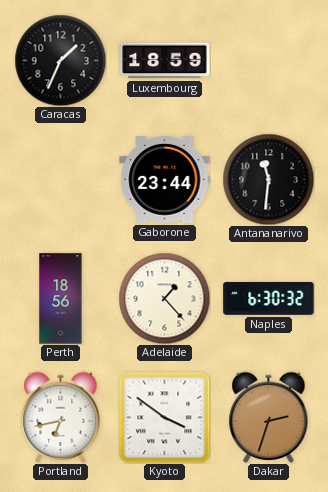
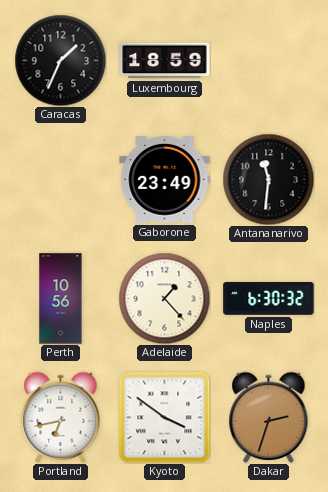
Gaborone: 23:44 -> 23:49
Perth: 18:56 -> 10:56
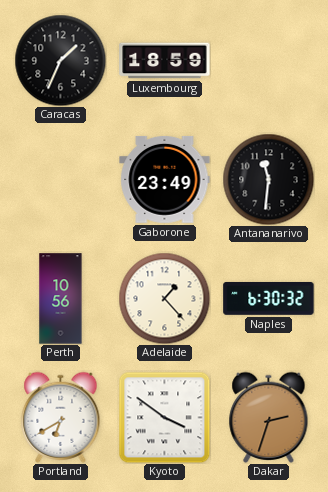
Portland: 6:43 -> 6:40
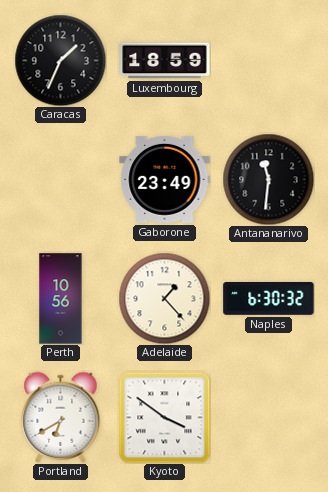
Dakar: 2:33 -> none
